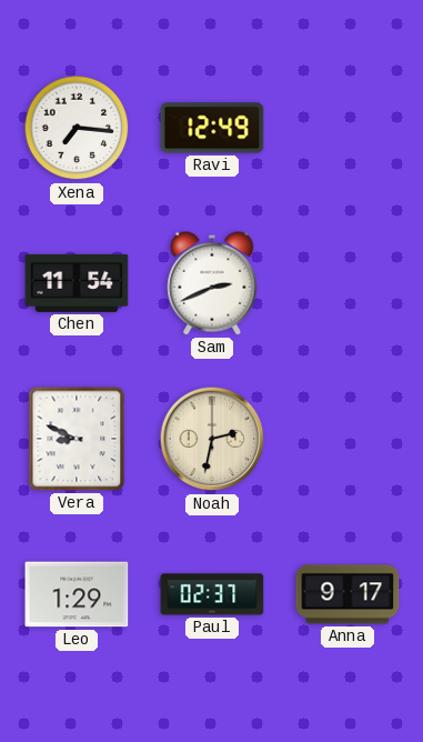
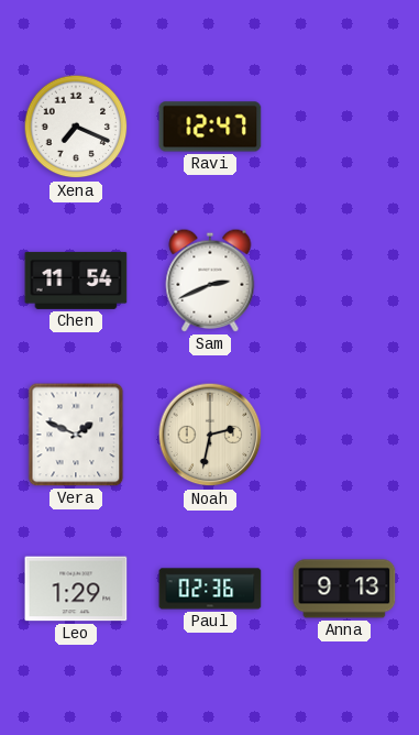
Xena: 7:16 -> 7:19
Ravi: 12:49 -> 12:47
Vera: 8:49 -> 1:49
Paul: 02:37 -> 02:36
Anna: 9:17 -> 9:13
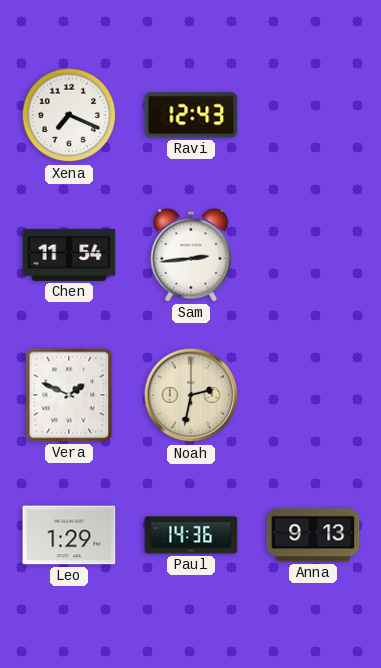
Ravi: 12:47 -> 12:43
Sam: 2:41 -> 2:44
Paul: 02:36 -> 14:36
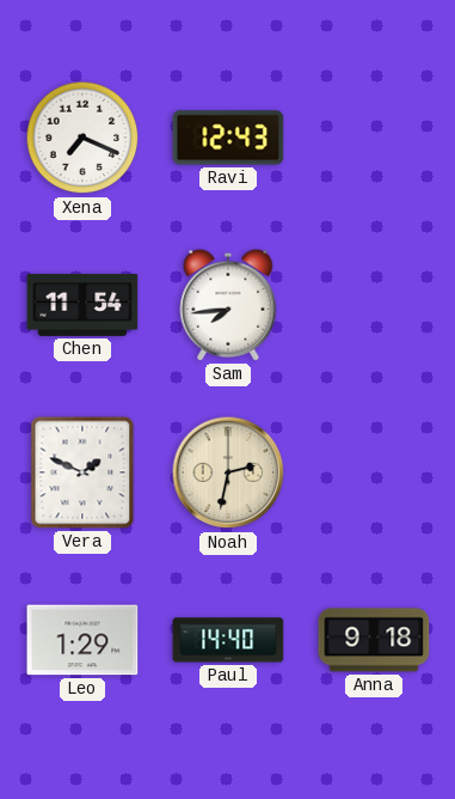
Sam: 2:44 -> 7:44
Paul: 14:36 -> 14:40
Anna: 9:13 -> 9:18
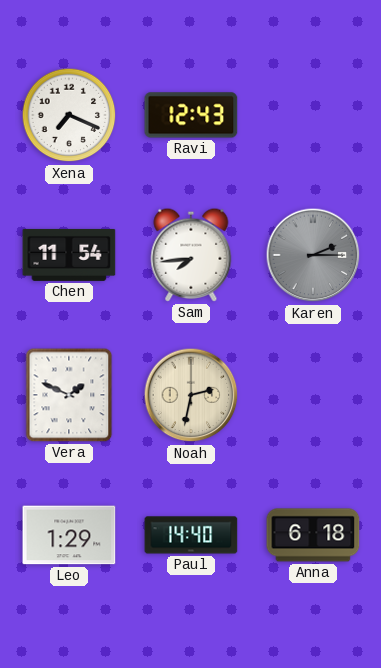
Karen: none -> 2:15
Anna: 9:18 -> 6:18
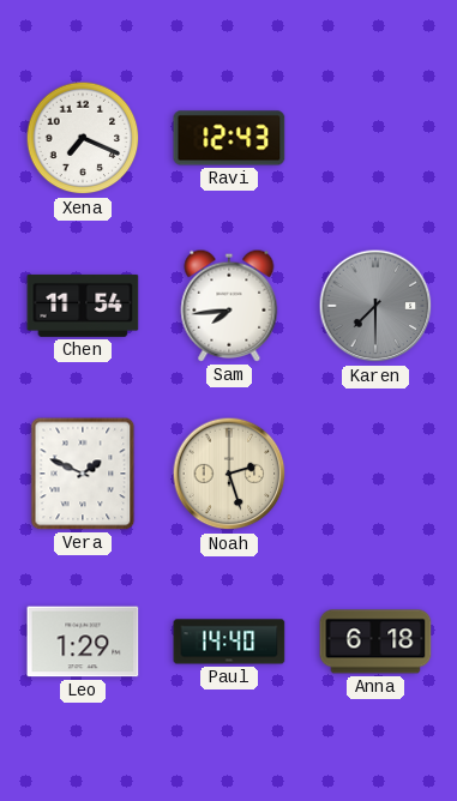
Karen: 2:15 -> 7:30
Noah: 2:32 -> 2:27
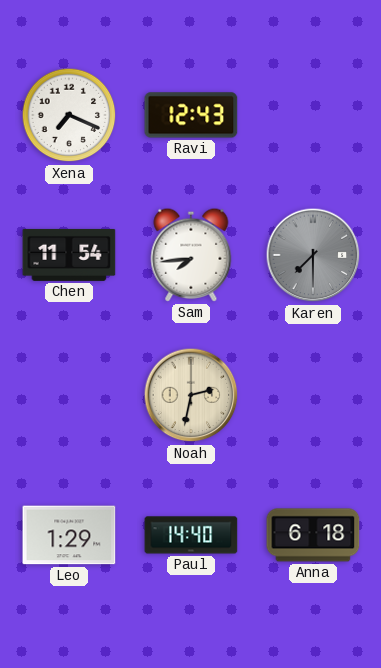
Vera: 1:49 -> none
Noah: 2:27 -> 2:32
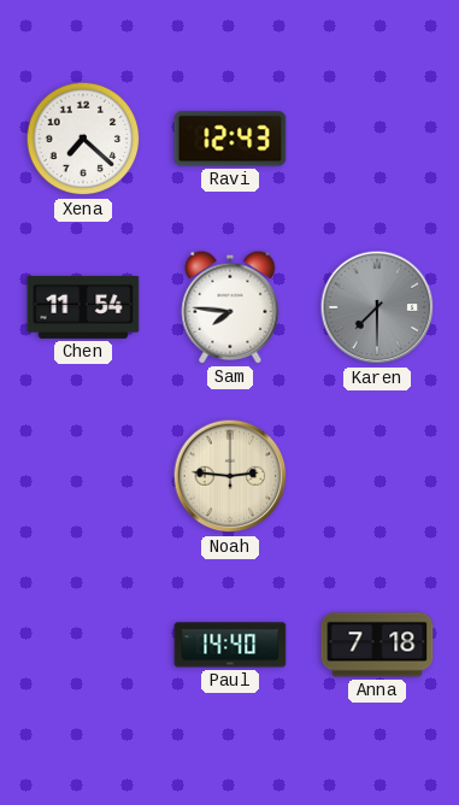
Xena: 7:19 -> 7:22
Sam: 7:44 -> 7:46
Noah: 2:32 -> 2:46
Leo: 1:29 -> none
Anna: 6:18 -> 7:18
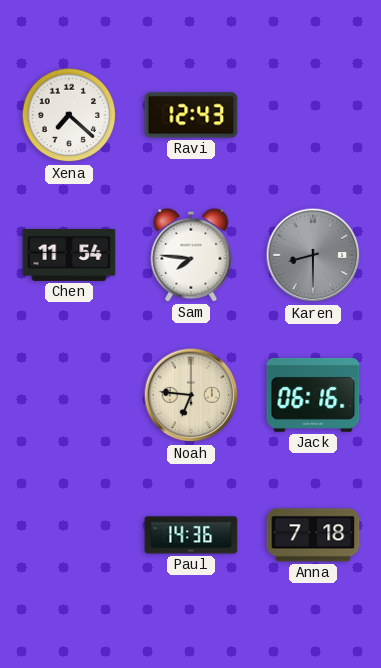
Karen: 7:30 -> 8:30
Noah: 2:46 -> 6:46
Jack: none -> 06:16
Paul: 14:40 -> 14:36
